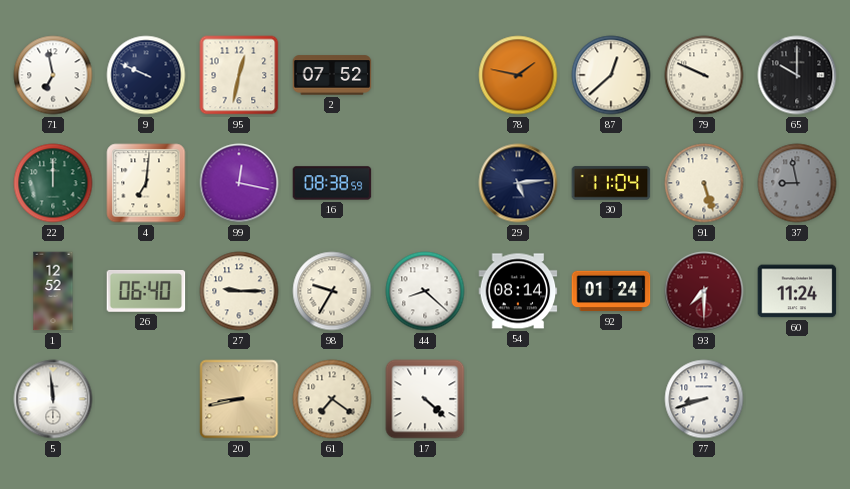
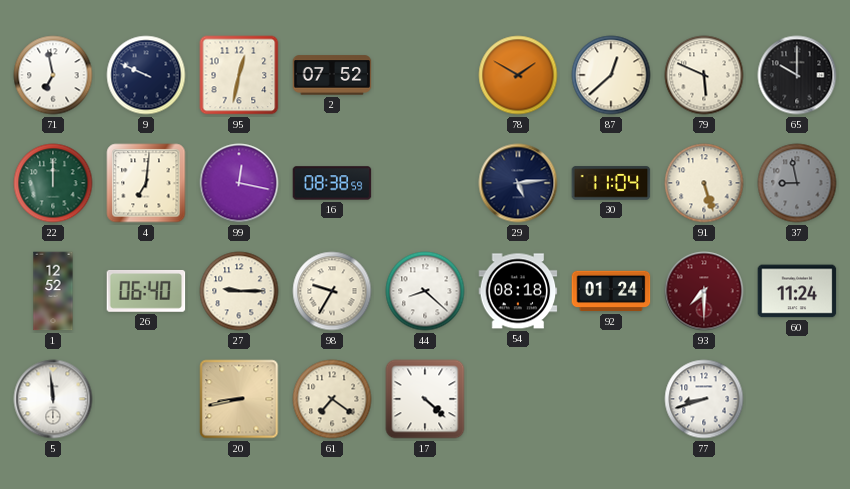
78: 1:47 -> 1:50
79: 9:49 -> 5:49
54: 08:14 -> 08:18
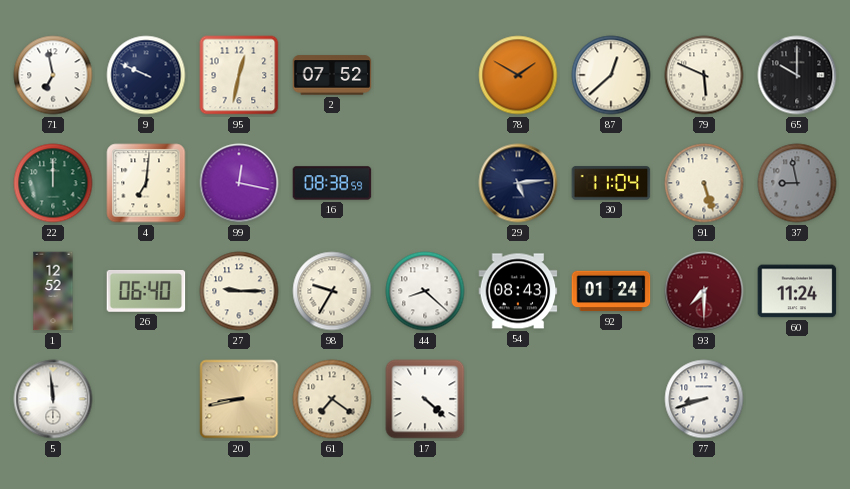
54: 08:18 -> 08:43
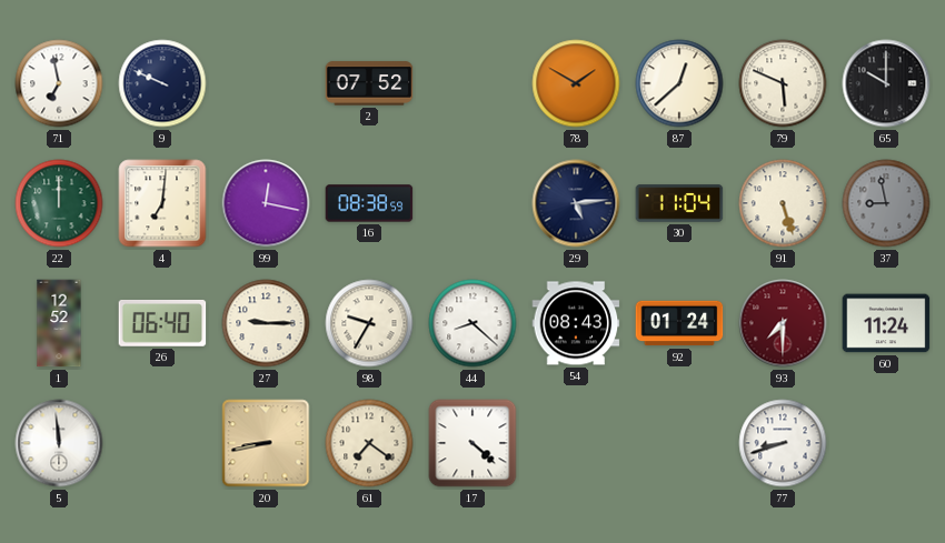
95: 12:32 -> none
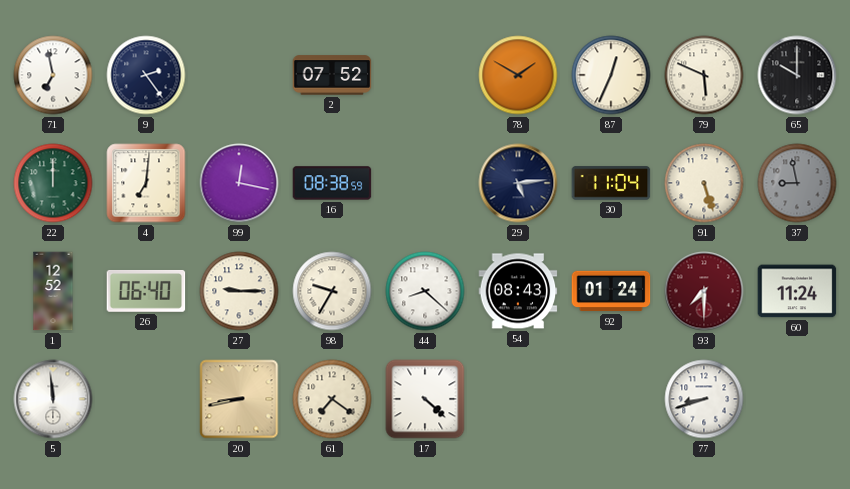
9: 9:49 -> 2:24
87: 12:38 -> 12:34
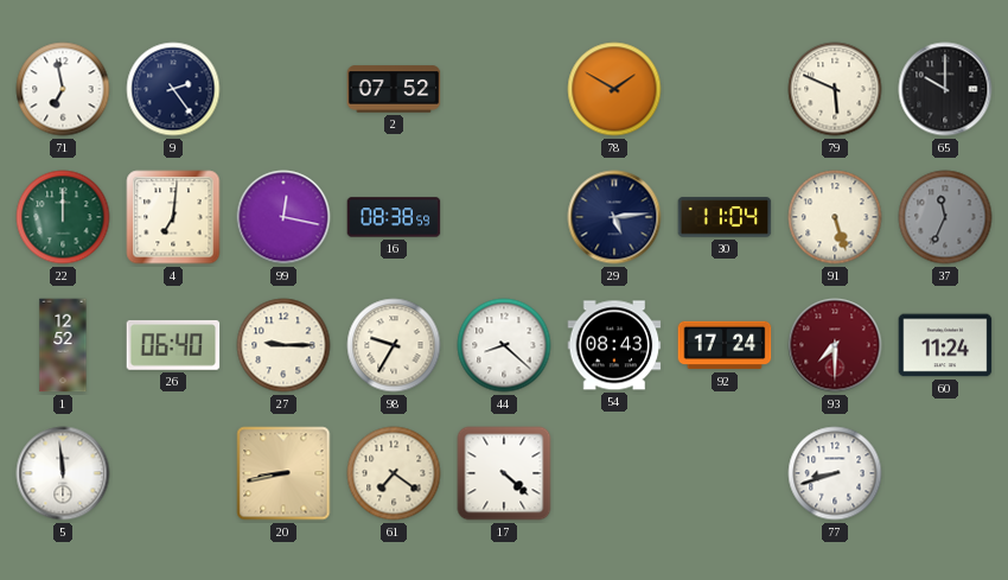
87: 12:34 -> none
37: 8:58 -> 11:34
92: 01:24 -> 17:24
